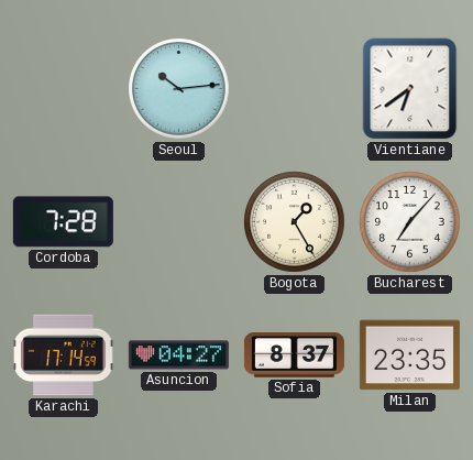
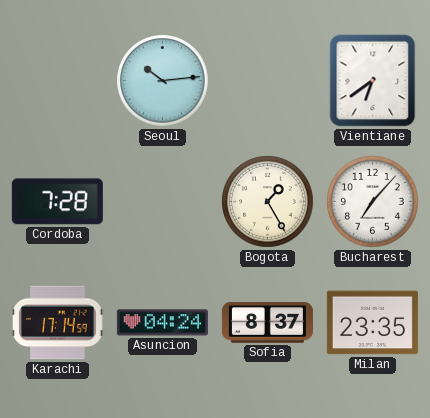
Asuncion: 04:27 -> 04:24
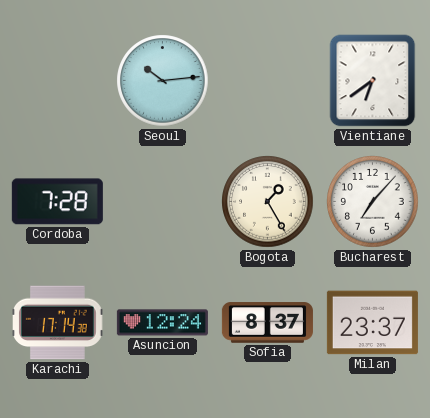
Karachi: 17:14:59 -> 17:14:38
Asuncion: 04:24 -> 12:24
Milan: 23:35 -> 23:37
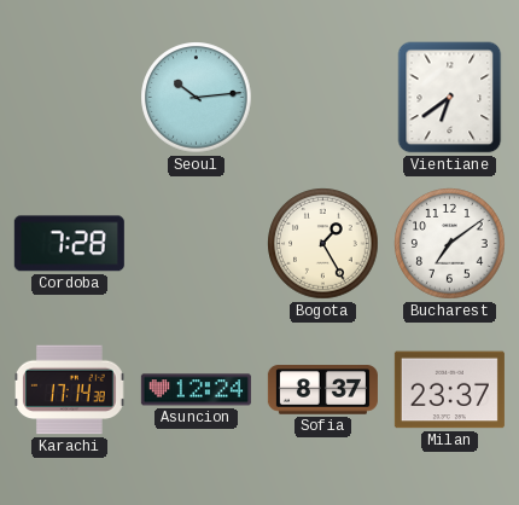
Bucharest: 7:07 -> 7:09
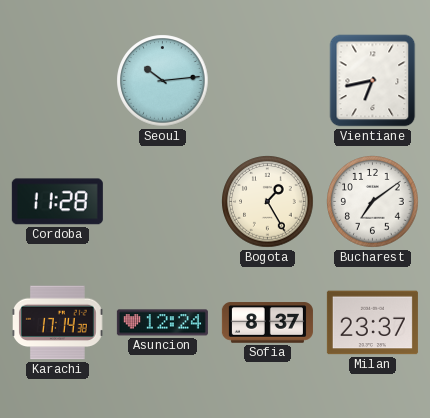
Vientiane: 6:39 -> 6:43
Cordoba: 7:28 -> 11:28
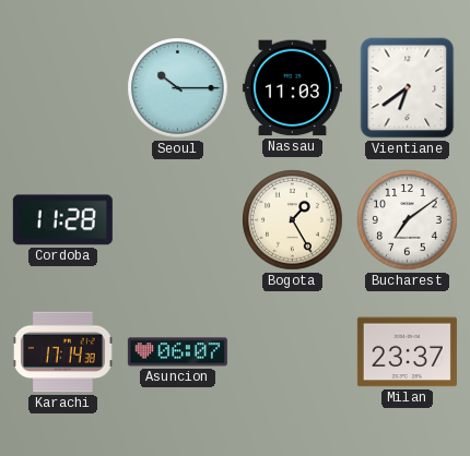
Seoul: 10:14 -> 10:15
Nassau: none -> 11:03
Vientiane: 6:43 -> 6:39
Asuncion: 12:24 -> 06:07
Sofia: 8:37 -> none
